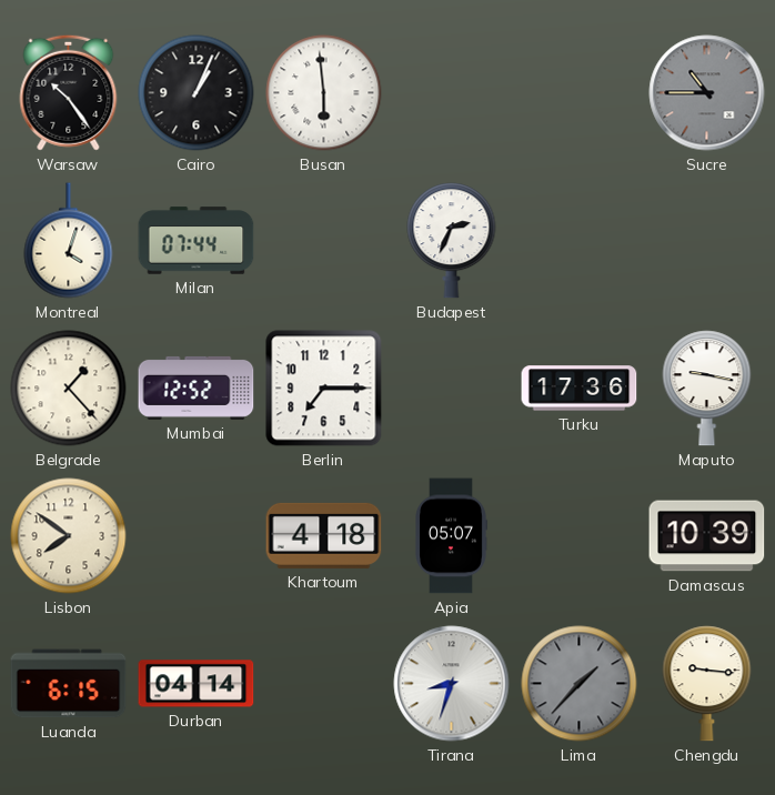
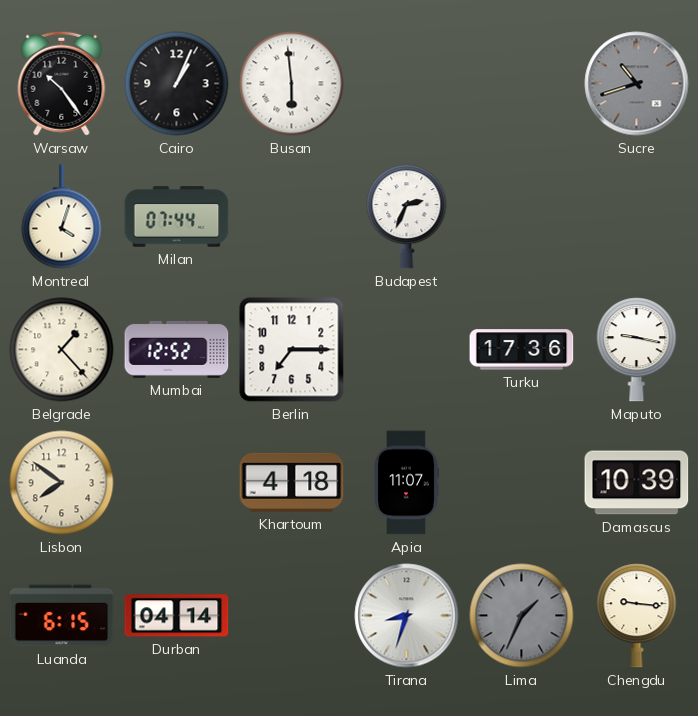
Sucre: 10:45 -> 10:42
Apia: 05:07 -> 11:07
Lima: 1:37 -> 1:34
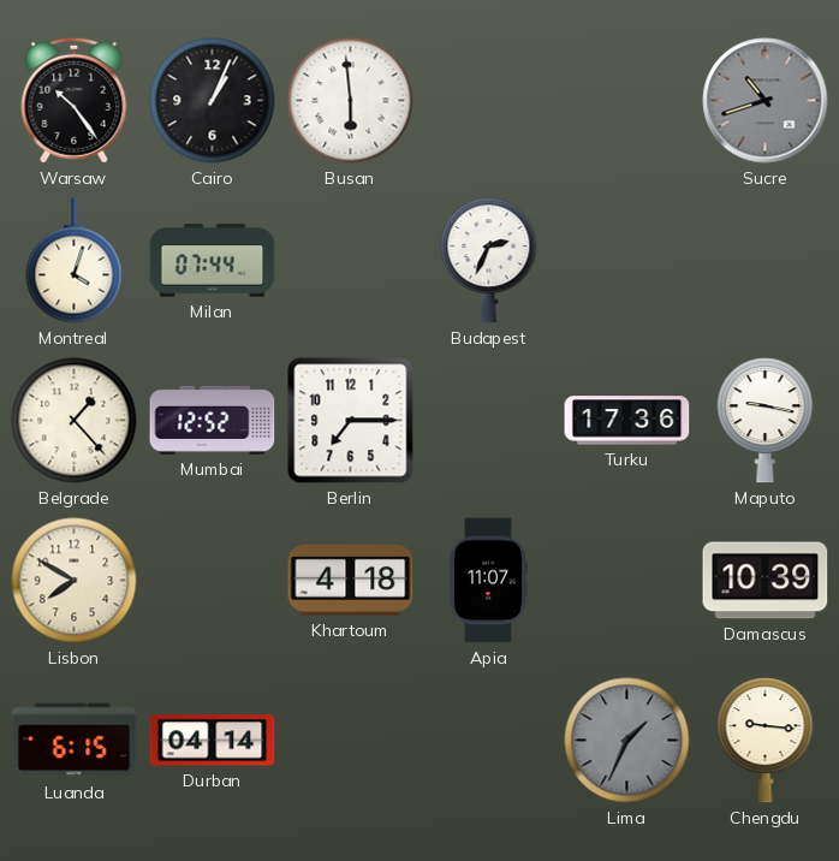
Lisbon: 7:51 -> 7:50
Tirana: 8:33 -> none
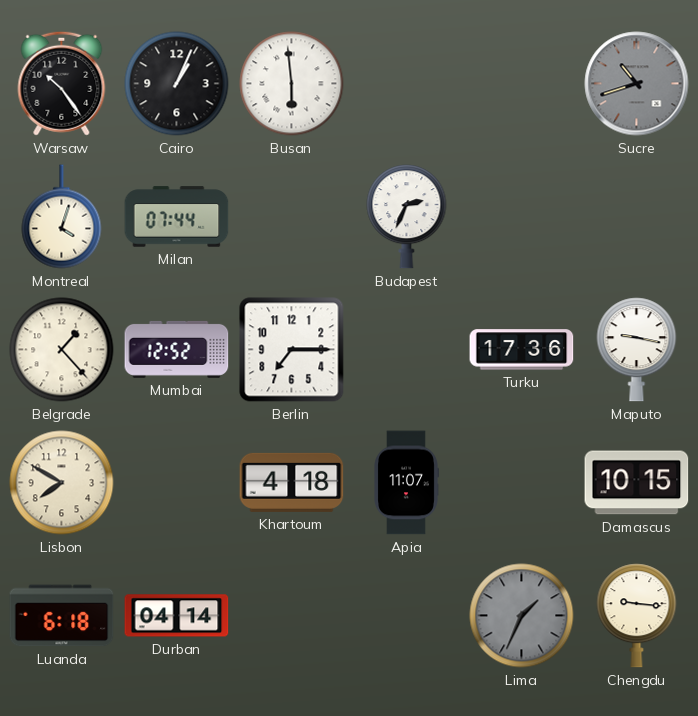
Damascus: 10:39 -> 10:15
Luanda: 6:15 -> 6:18
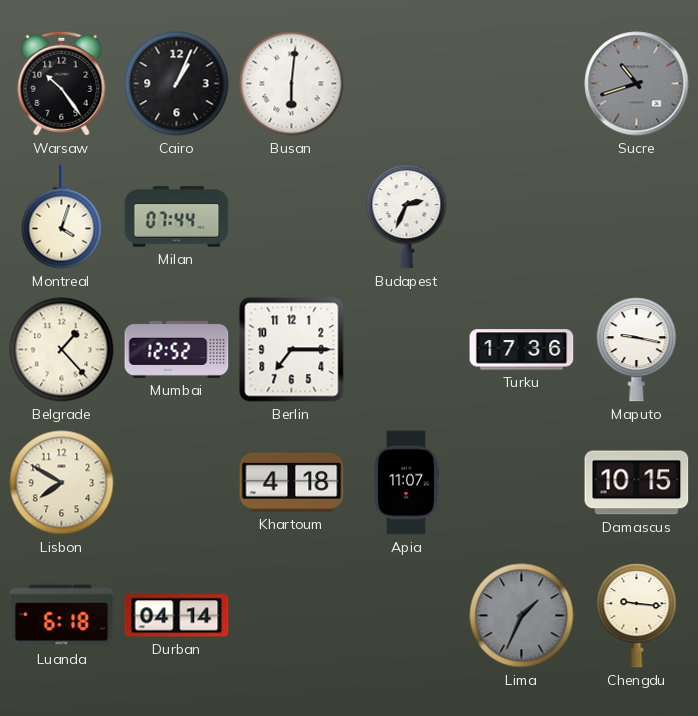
Busan: 5:59 -> 6:01
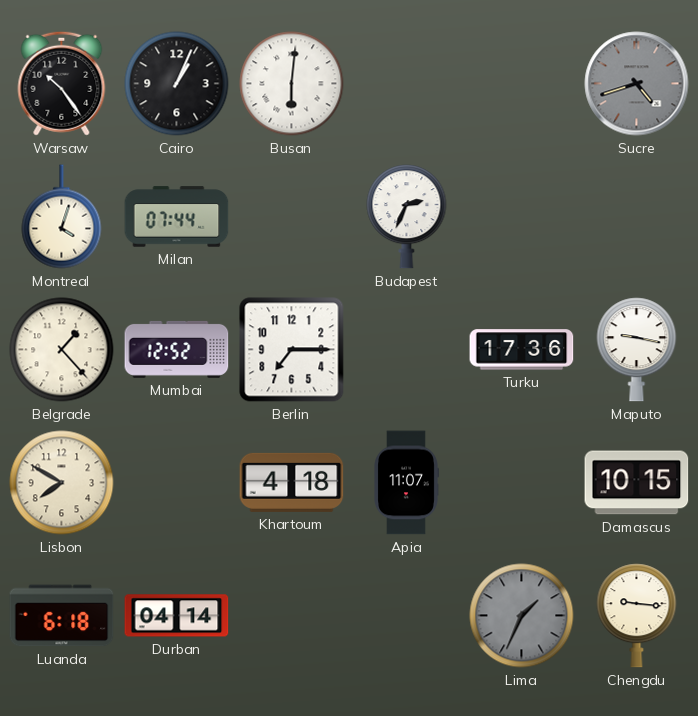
Sucre: 10:42 -> 4:42
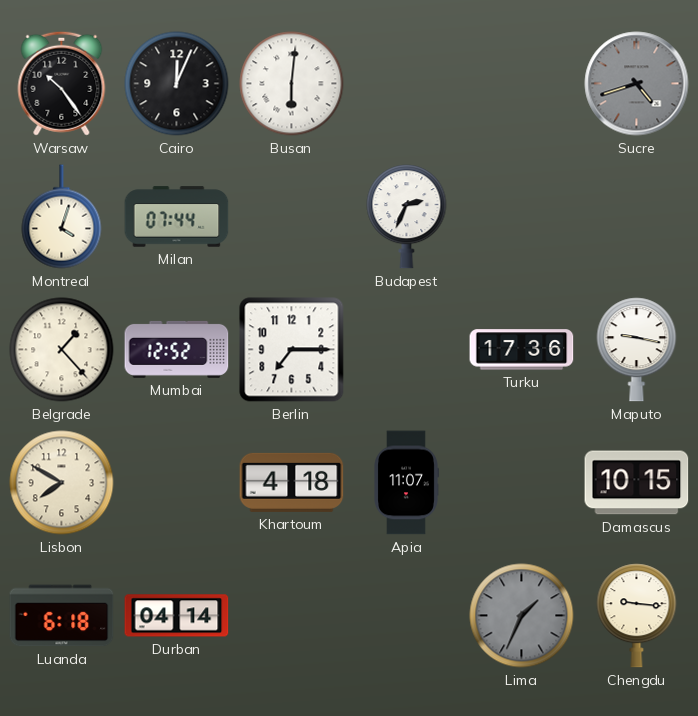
Cairo: 1:04 -> 12:04
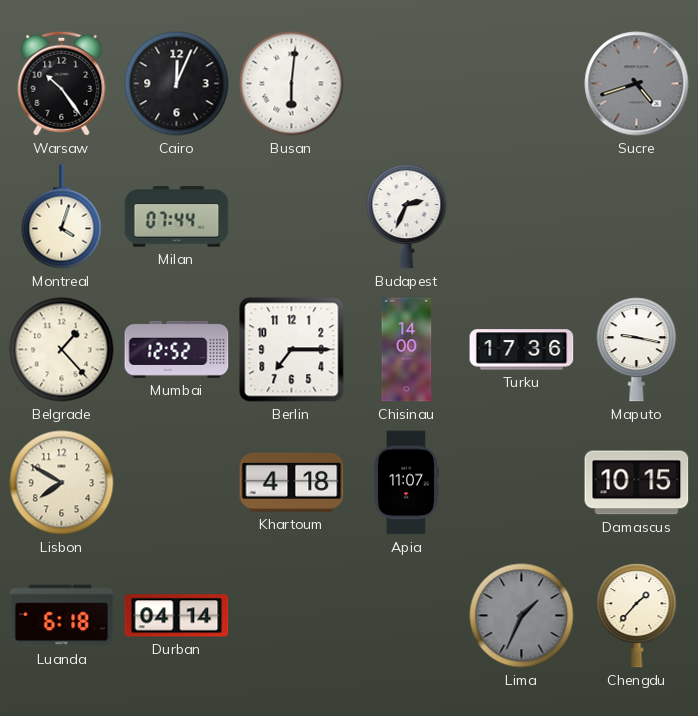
Chisinau: none -> 14:00
Chengdu: 9:16 -> 1:37
